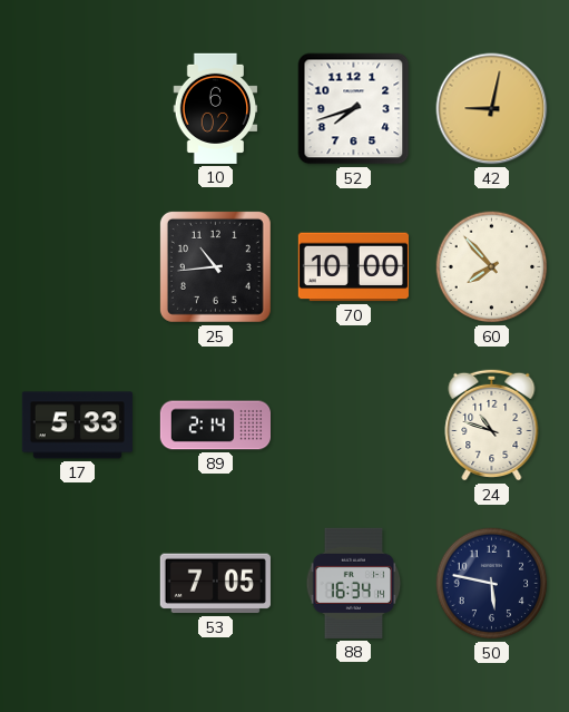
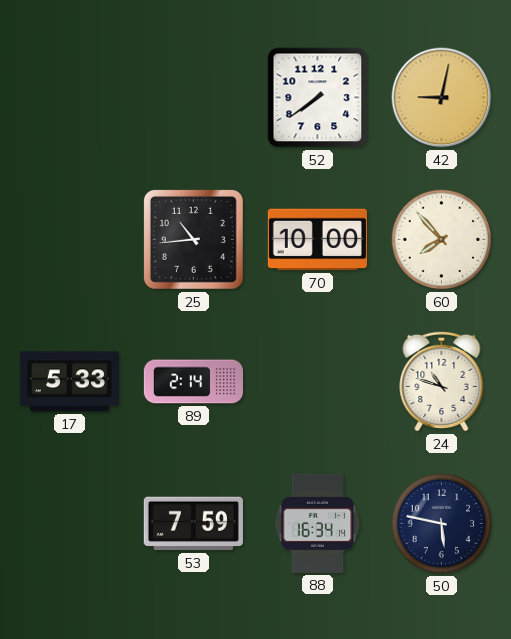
10: 6:02 -> none
52: 7:42 -> 7:39
53: 7:05 -> 7:59
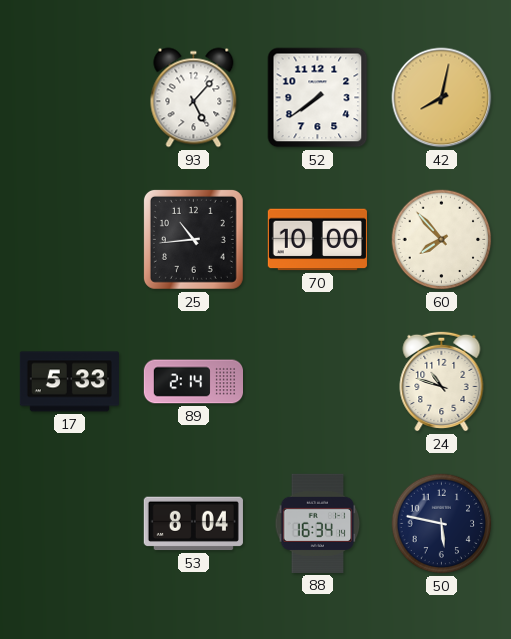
93: none -> 5:07
42: 9:02 -> 8:02
53: 7:59 -> 8:04
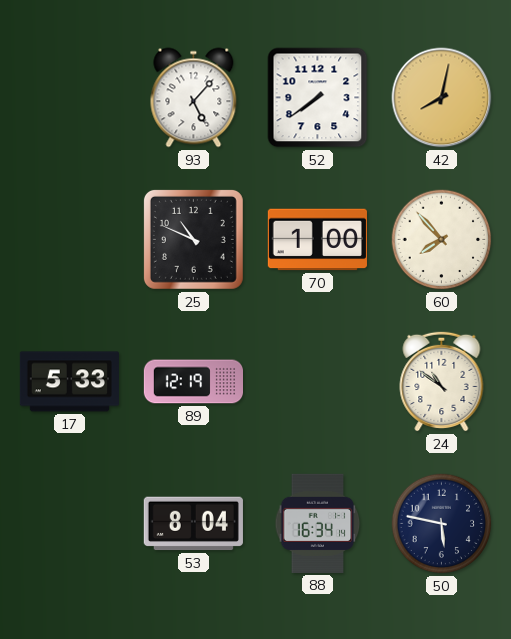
25: 10:44 -> 10:49
70: 10:00 -> 1:00
89: 2:14 -> 12:19
24: 10:48 -> 10:51
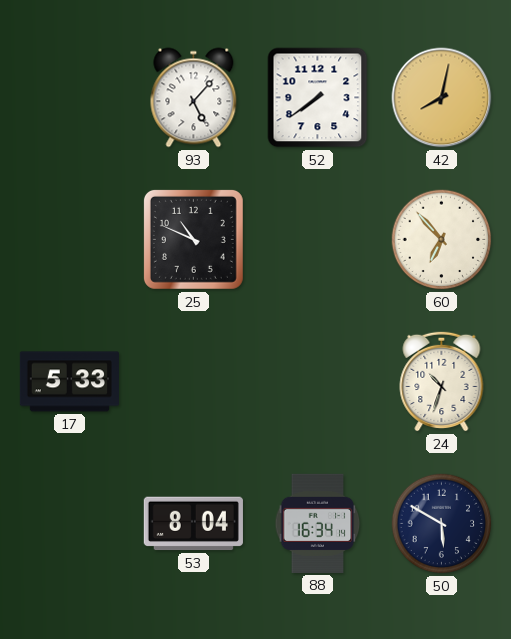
70: 1:00 -> none
60: 7:53 -> 6:53
89: 12:19 -> none
24: 10:51 -> 10:33
50: 5:47 -> 5:50
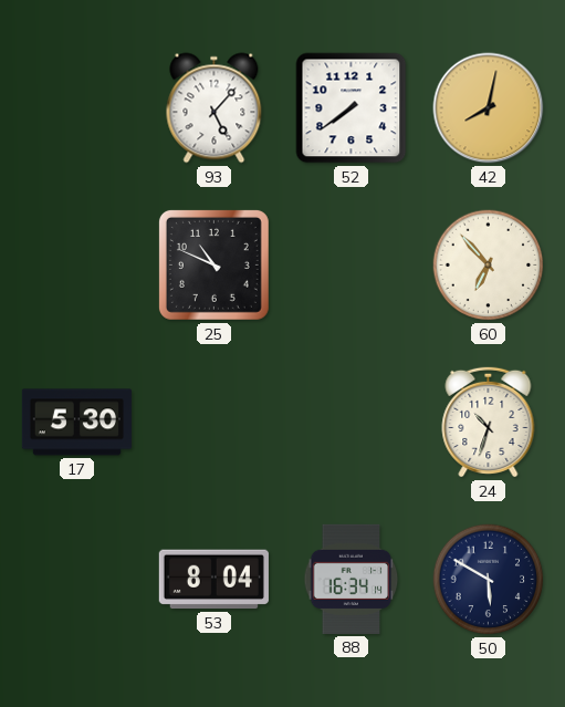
17: 5:33 -> 5:30
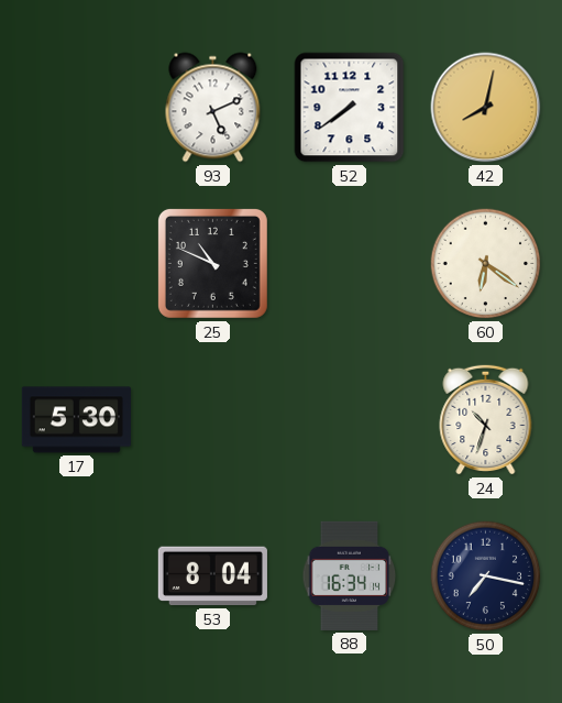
93: 5:07 -> 5:11
60: 6:53 -> 6:21
50: 5:50 -> 7:17
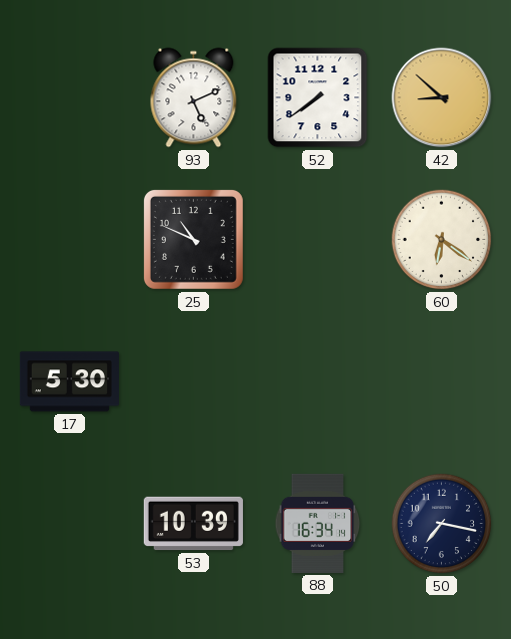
42: 8:02 -> 8:52
24: 10:33 -> none
53: 8:04 -> 10:39
